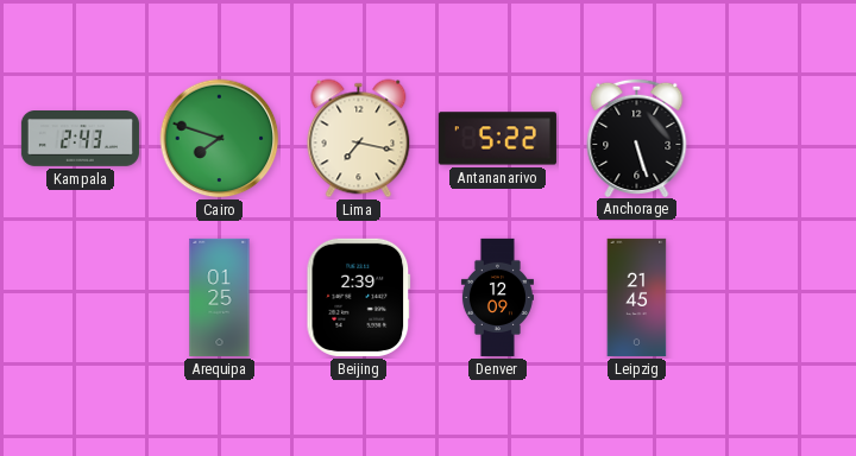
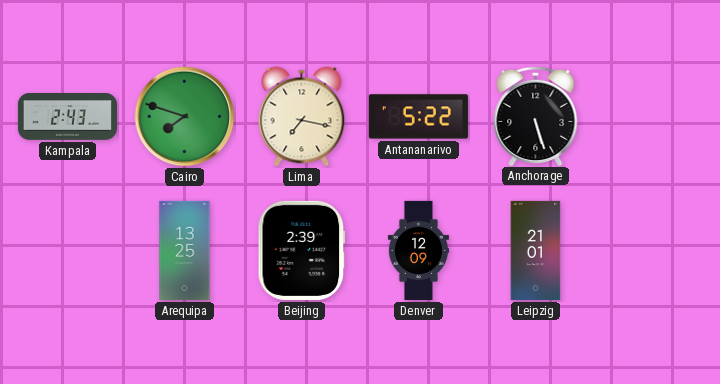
Arequipa: 01:25 -> 13:25
Leipzig: 21:45 -> 21:01
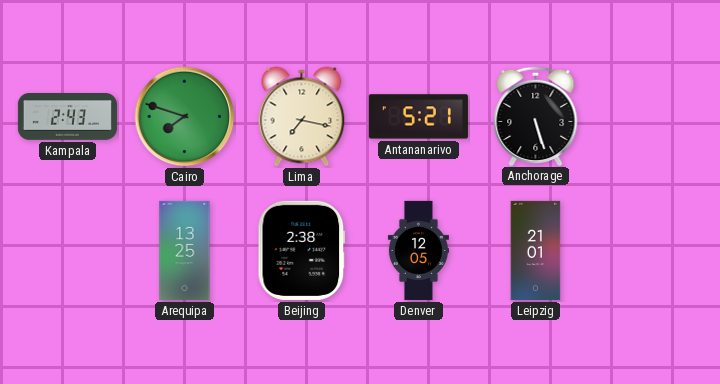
Antananarivo: 5:22 -> 5:21
Beijing: 2:39 -> 2:38
Denver: 12:09 -> 12:05
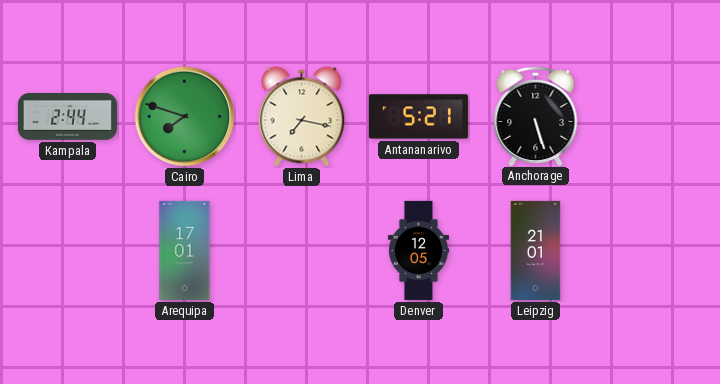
Kampala: 2:43 -> 2:44
Arequipa: 13:25 -> 17:01
Beijing: 2:38 -> none
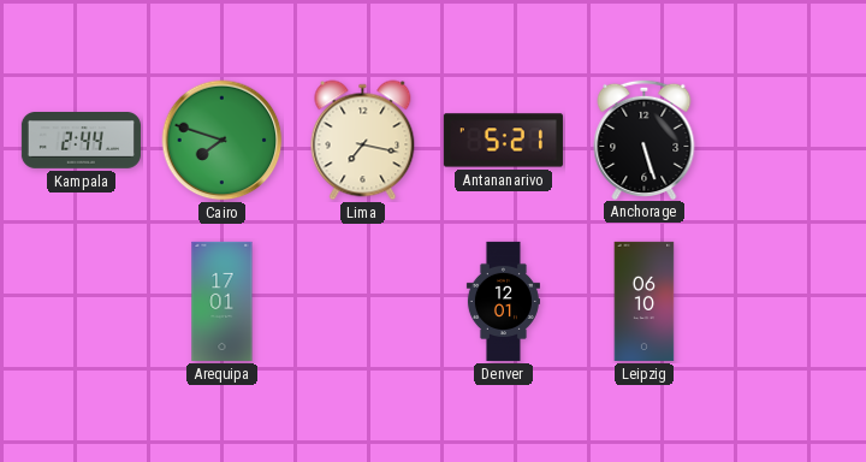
Denver: 12:05 -> 12:01
Leipzig: 21:01 -> 06:10
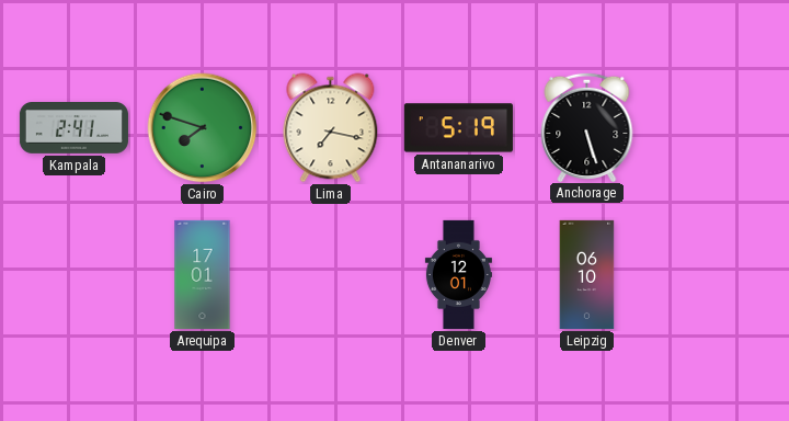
Kampala: 2:44 -> 2:41
Antananarivo: 5:21 -> 5:19
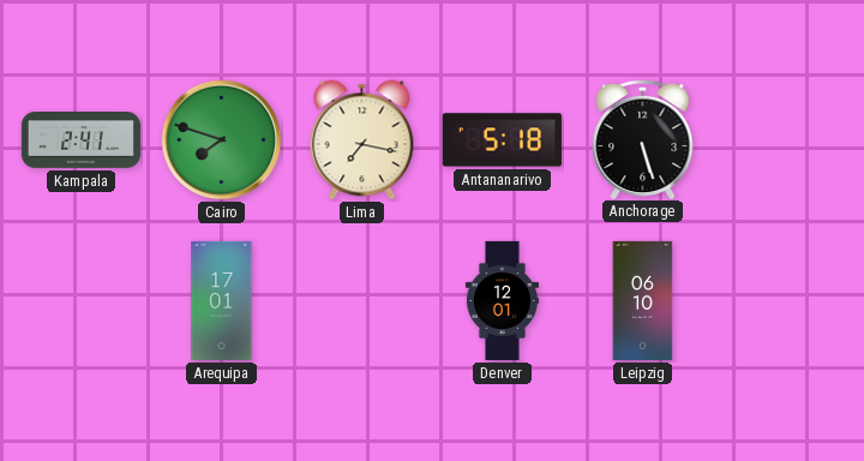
Antananarivo: 5:19 -> 5:18
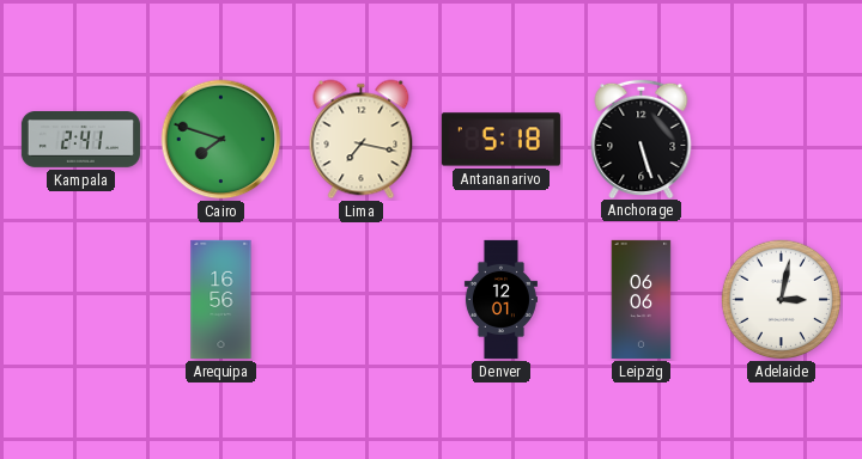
Arequipa: 17:01 -> 16:56
Leipzig: 06:10 -> 06:06
Adelaide: none -> 3:02
